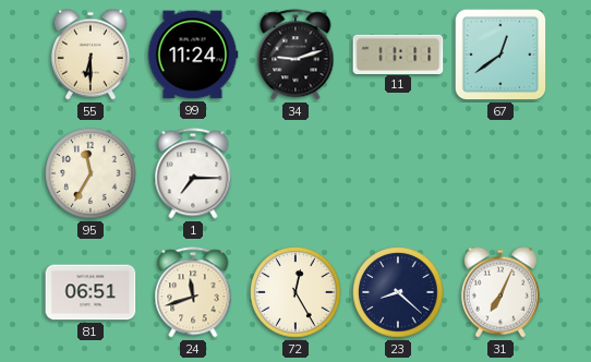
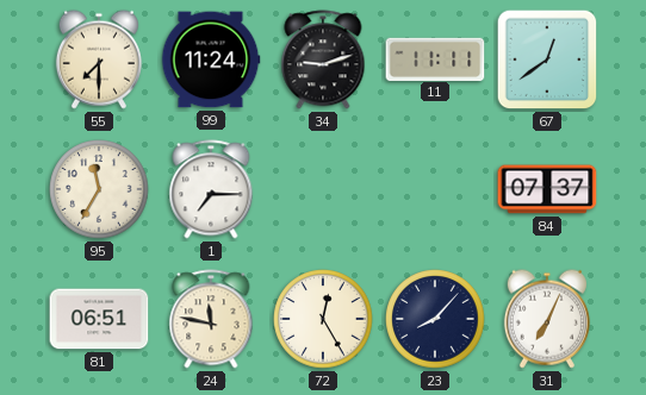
55: 6:30 -> 7:30
84: none -> 07:37
24: 11:42 -> 11:47
23: 8:22 -> 8:07
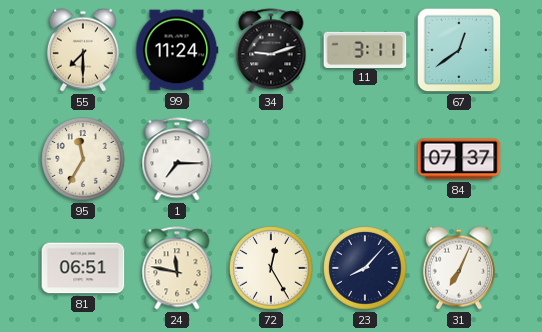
11: 11:11 -> 3:11
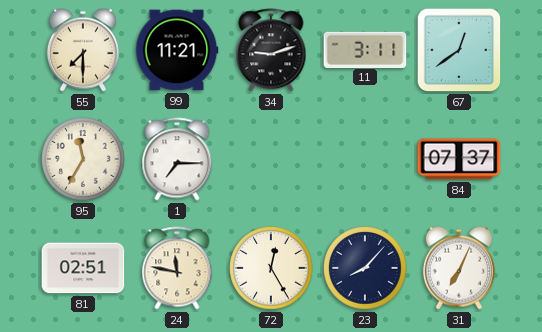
99: 11:24 -> 11:21
81: 06:51 -> 02:51
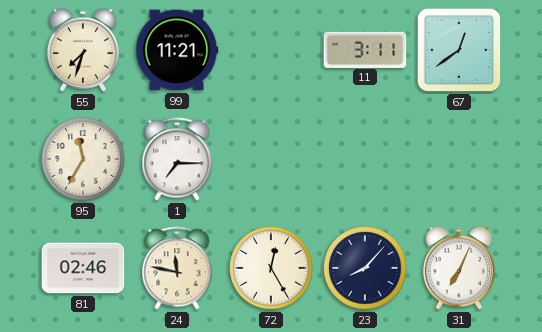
55: 7:30 -> 7:33
34: 9:12 -> none
84: 07:37 -> none
81: 02:51 -> 02:46
